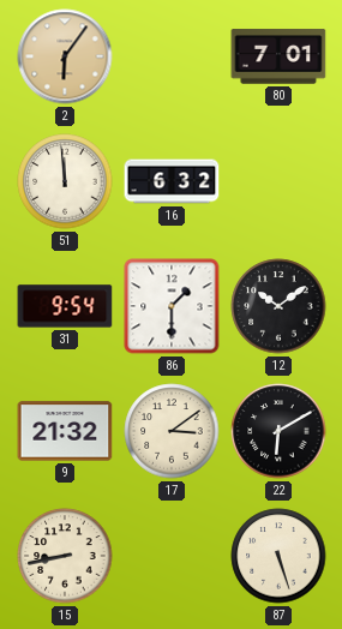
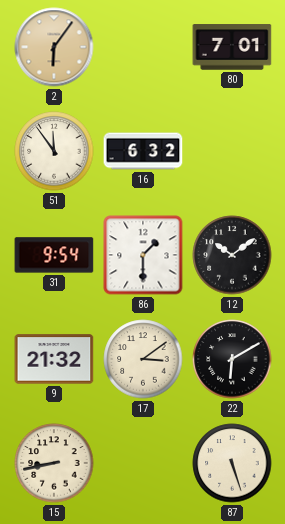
51: 11:59 -> 11:54
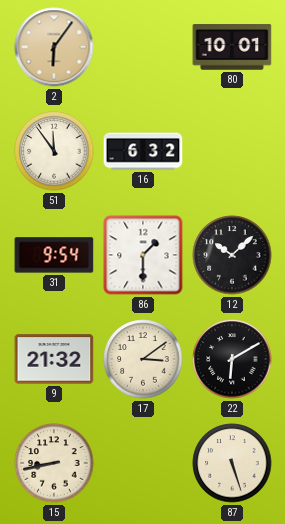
80: 7:01 -> 10:01
12: 10:09 -> 10:08
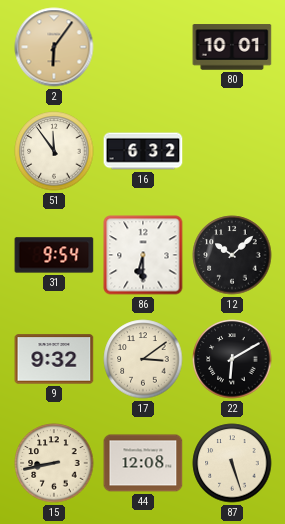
86: 1:30 -> 6:30
9: 21:32 -> 9:32
44: none -> 12:08
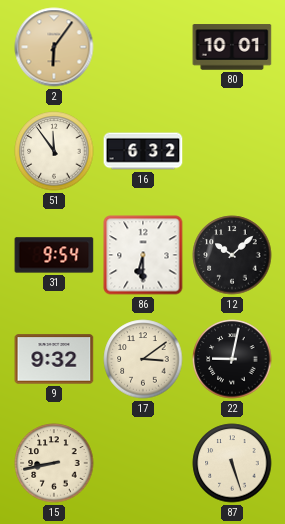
22: 6:10 -> 9:02
44: 12:08 -> none
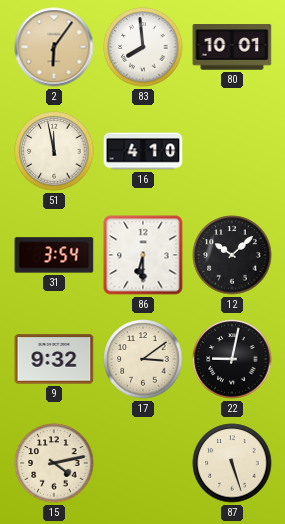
83: none -> 7:59
51: 11:54 -> 11:58
16: 6:32 -> 4:10
31: 9:54 -> 3:54
15: 8:43 -> 4:13
